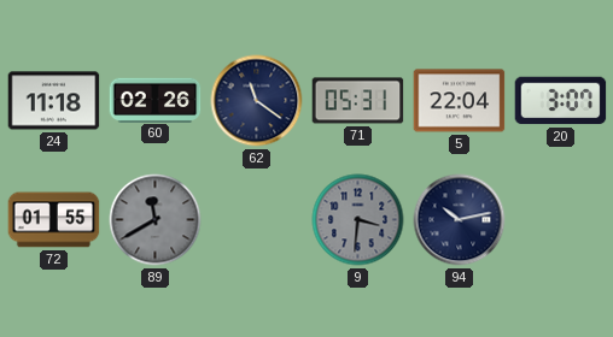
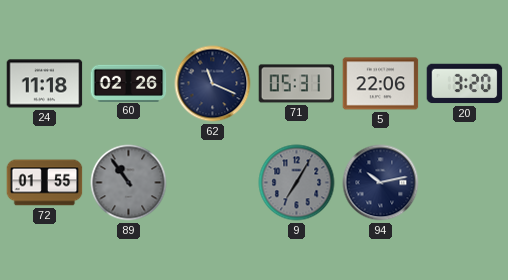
62: 11:21 -> 11:19
5: 22:04 -> 22:06
20: 3:07 -> 3:20
89: 11:40 -> 10:54
9: 3:31 -> 7:05
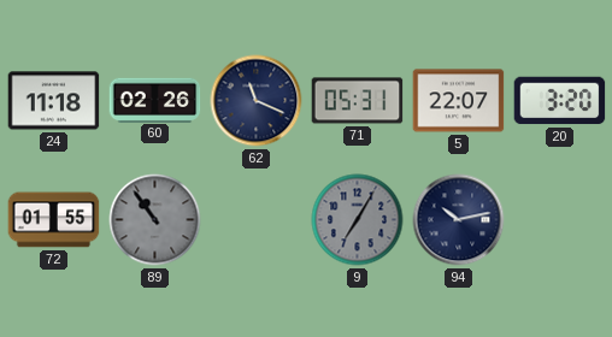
5: 22:06 -> 22:07
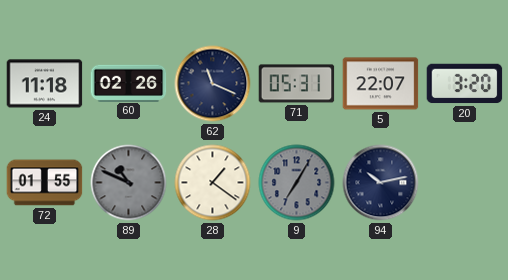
89: 10:54 -> 10:49
28: none -> 1:21
